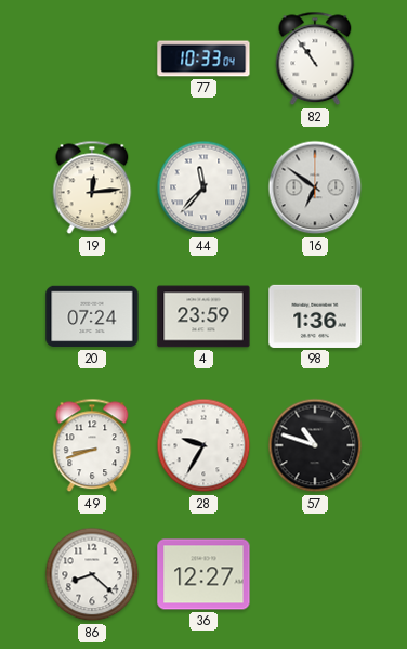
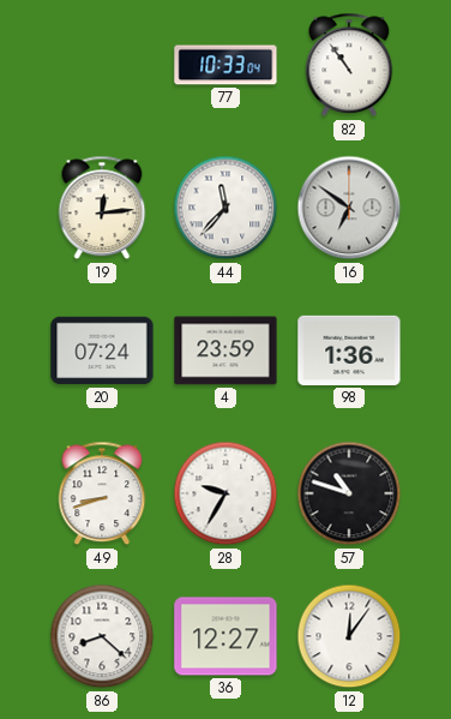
12: none -> 12:06
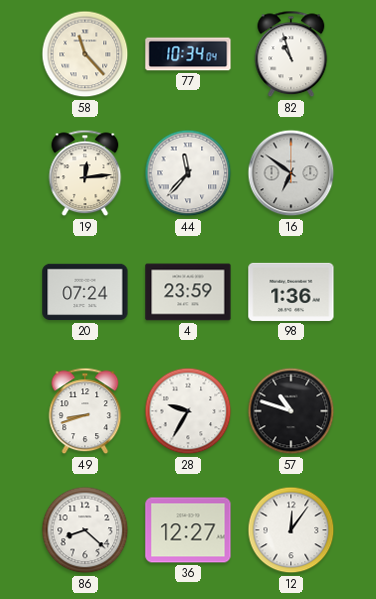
58: none -> 11:23
77: 10:33 -> 10:34
82: 10:54 -> 10:57
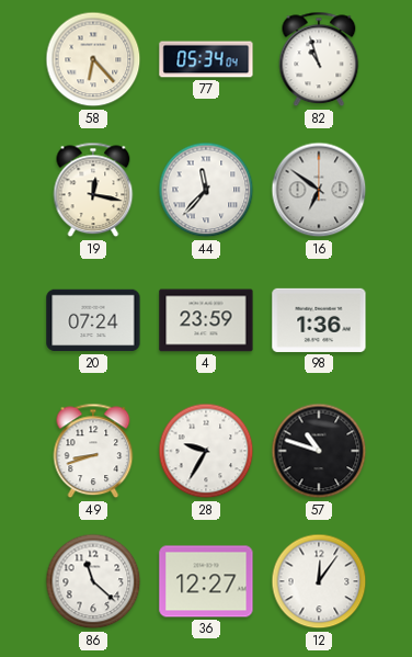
58: 11:23 -> 6:23
77: 10:34 -> 05:34
19: 12:14 -> 12:17
86: 8:22 -> 11:22
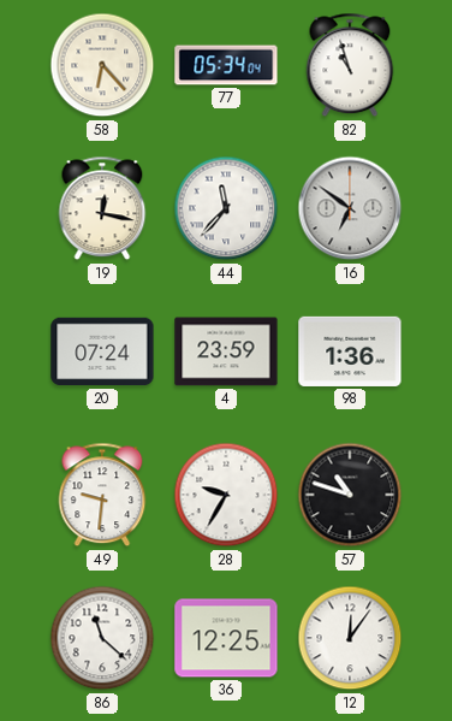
49: 8:42 -> 9:31
36: 12:27 -> 12:25
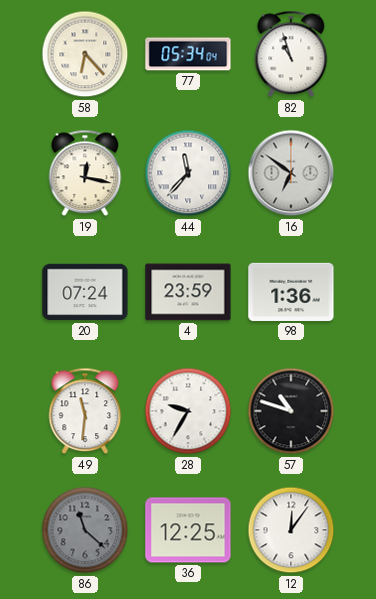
49: 9:31 -> 11:31
86 dial: white -> grey
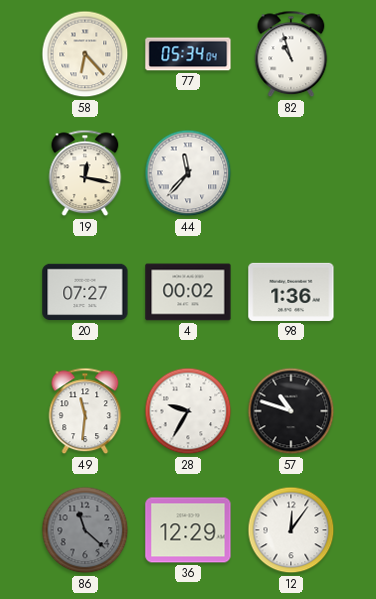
16: 6:51 -> none
20: 07:24 -> 07:27
4: 23:59 -> 00:02
36: 12:25 -> 12:29
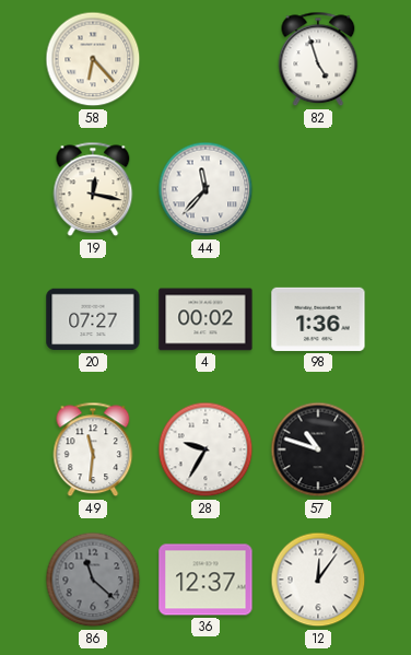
77: 05:34 -> none
82: 10:57 -> 4:57
36: 12:29 -> 12:37
